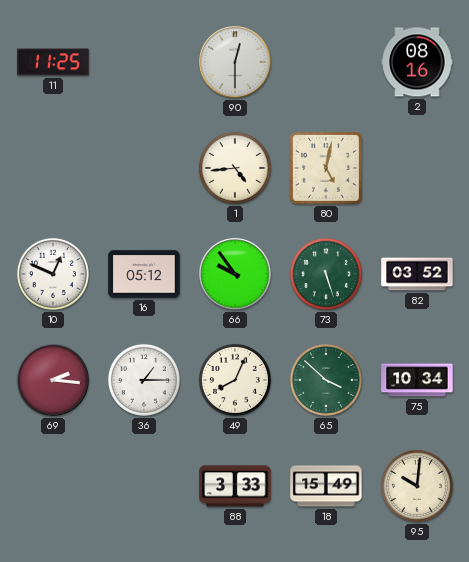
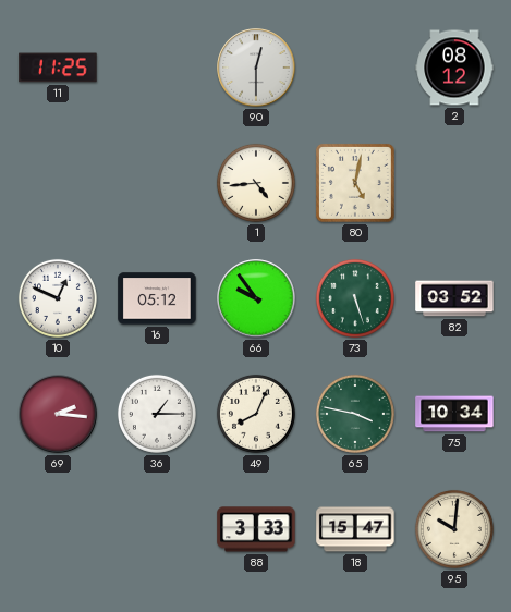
2: 08:16 -> 08:12
65: 3:52 -> 3:47
18: 15:49 -> 15:47
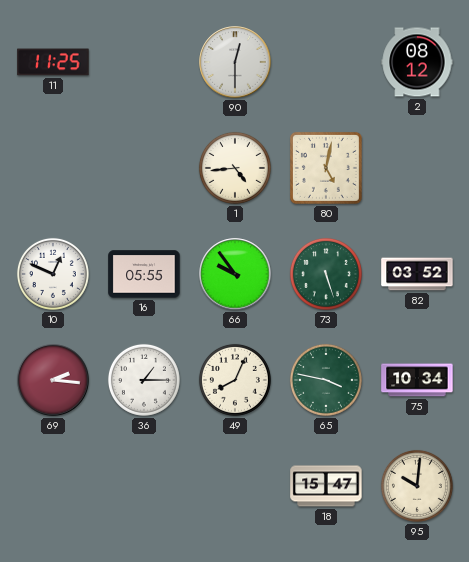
16: 05:12 -> 05:55
88: 3:33 -> none
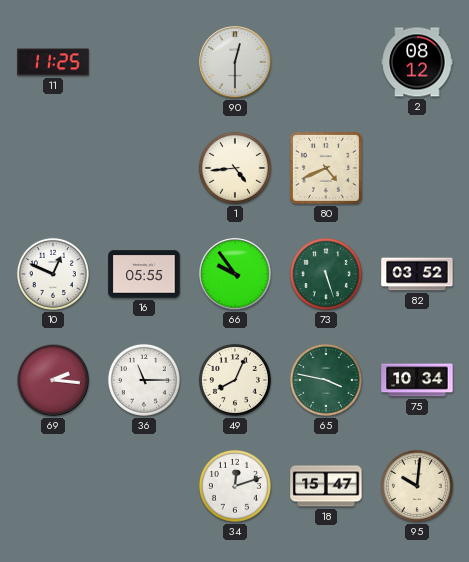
80: 5:02 -> 4:41
36: 1:15 -> 11:15
34: none -> 12:12
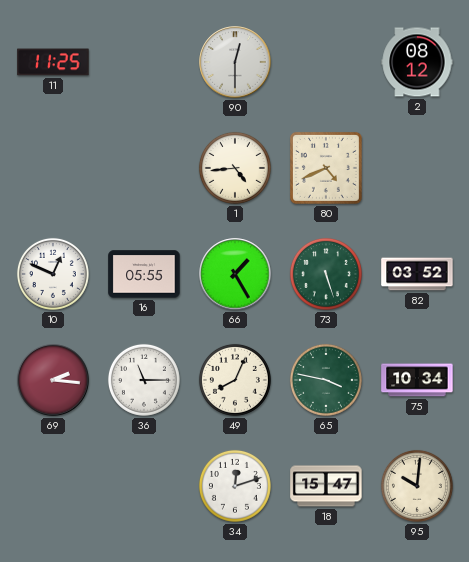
66: 9:54 -> 1:25
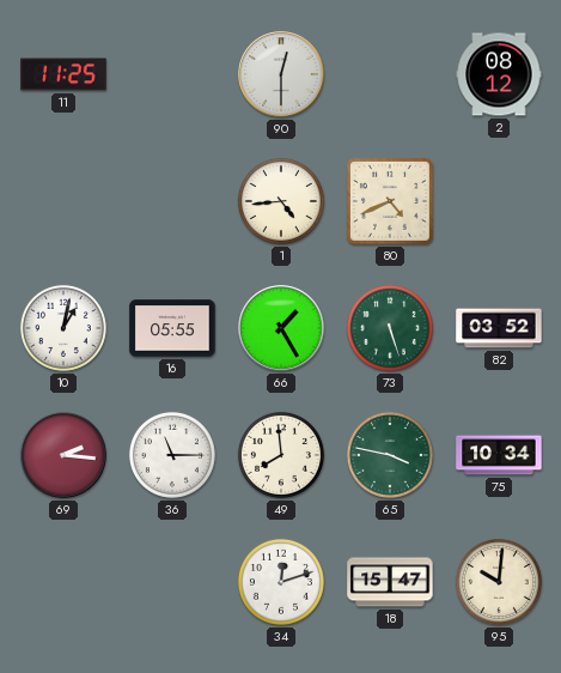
10: 12:49 -> 1:02
49: 8:04 -> 7:59
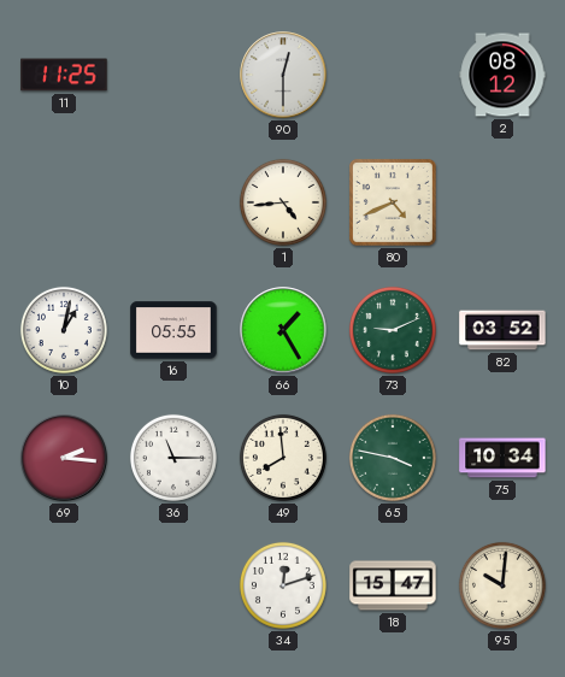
73: 5:27 -> 9:11
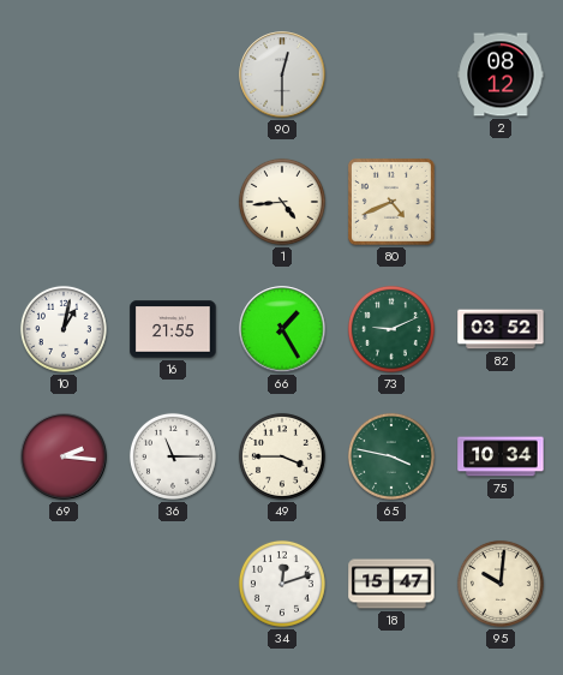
11: 11:25 -> none
16: 05:55 -> 21:55
49: 7:59 -> 3:45
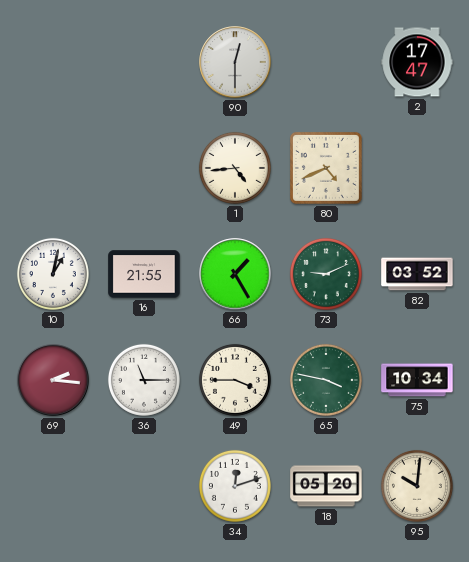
2: 08:12 -> 17:47
18: 15:47 -> 05:20
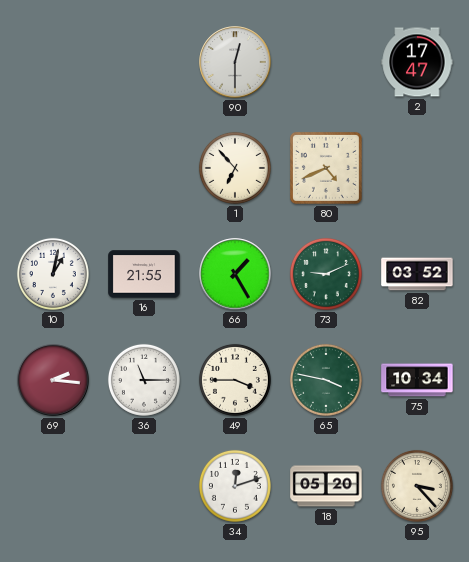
1: 4:44 -> 6:53
95: 10:01 -> 3:23
